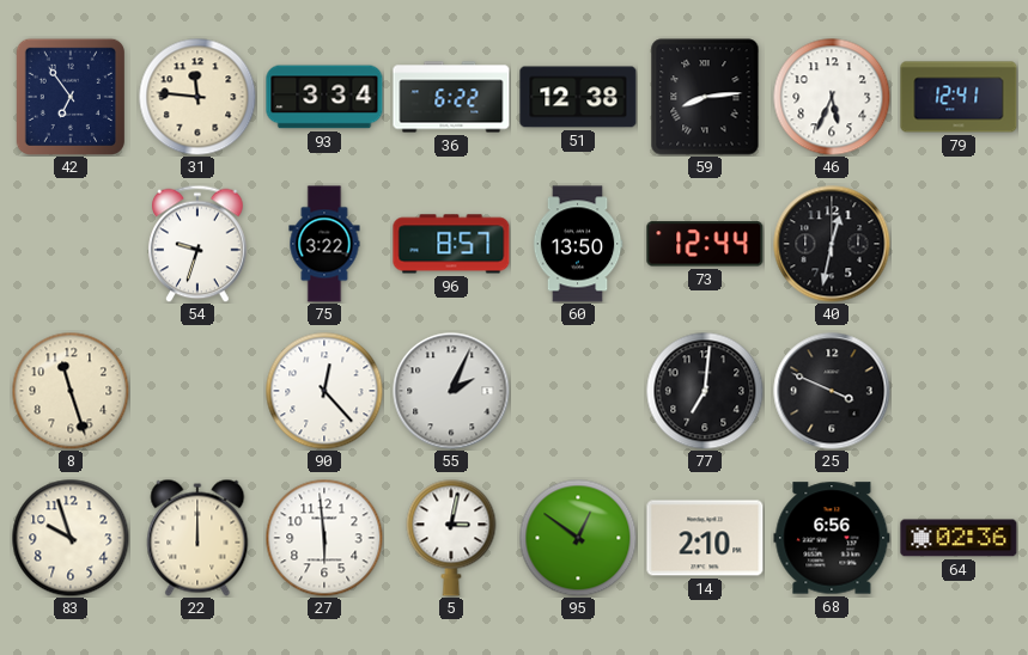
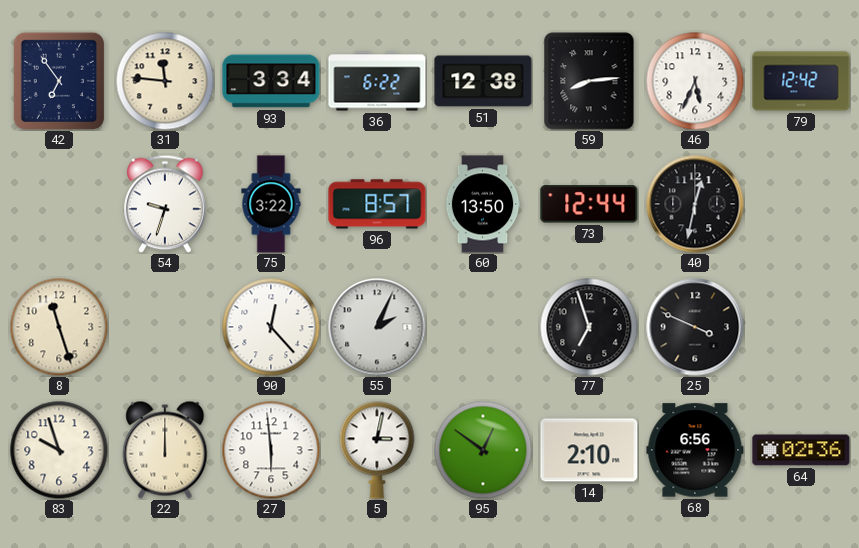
79: 12:41 -> 12:42
77: 7:01 -> 6:57
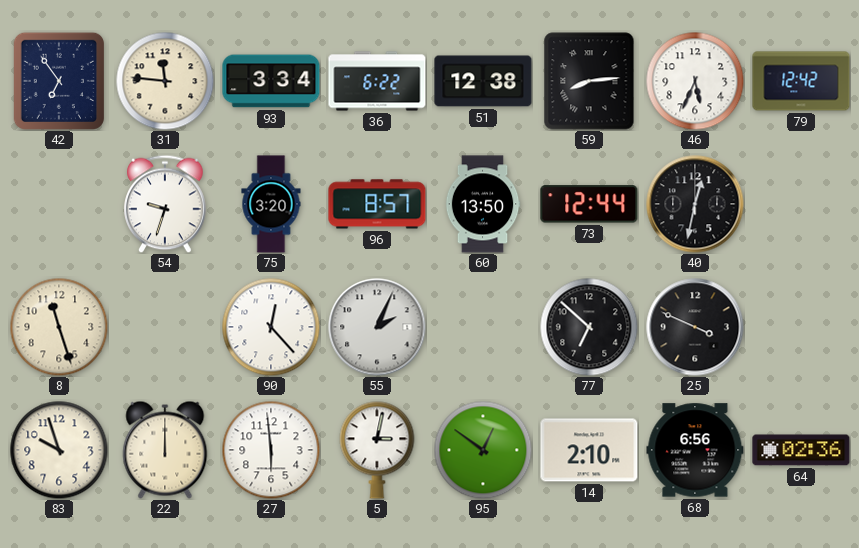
75: 3:22 -> 3:20
77: 6:57 -> 6:52
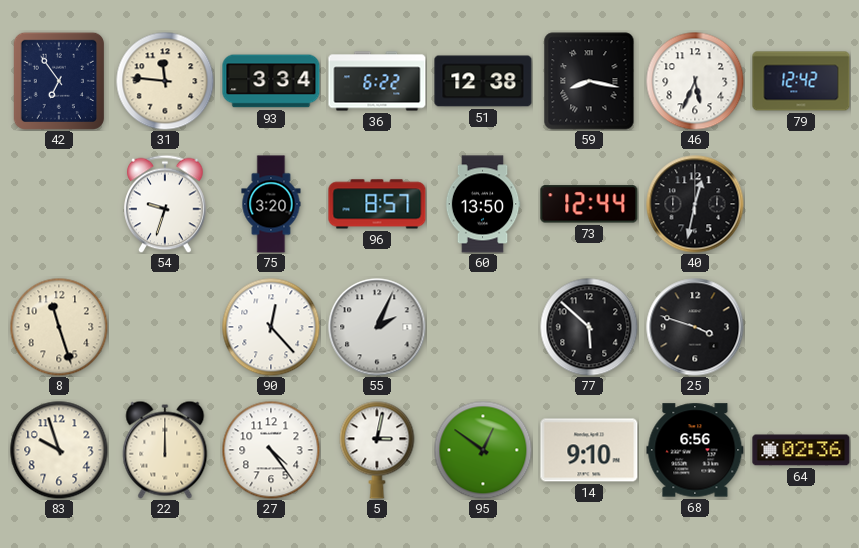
59: 8:14 -> 8:17
77: 6:52 -> 5:52
25: 3:49 -> 3:48
27: 5:59 -> 4:24
14: 2:10 -> 9:10
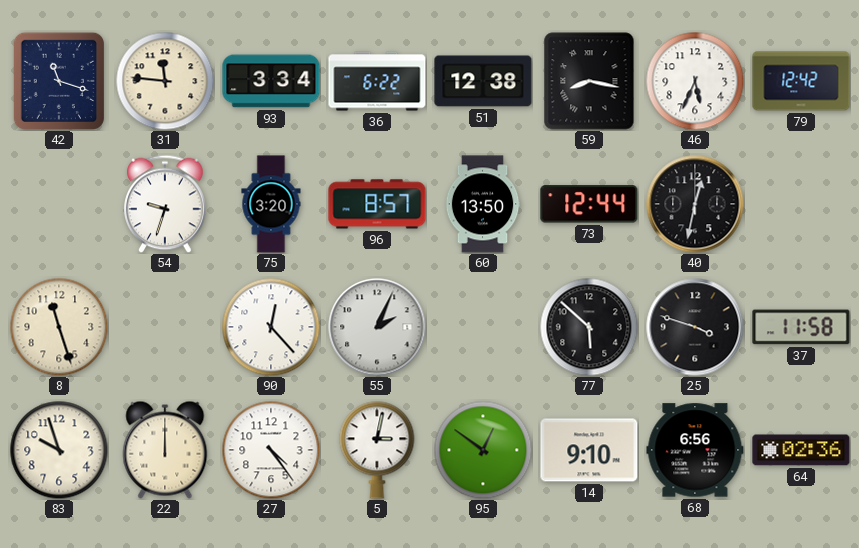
42: 6:54 -> 11:18
37: none -> 11:58
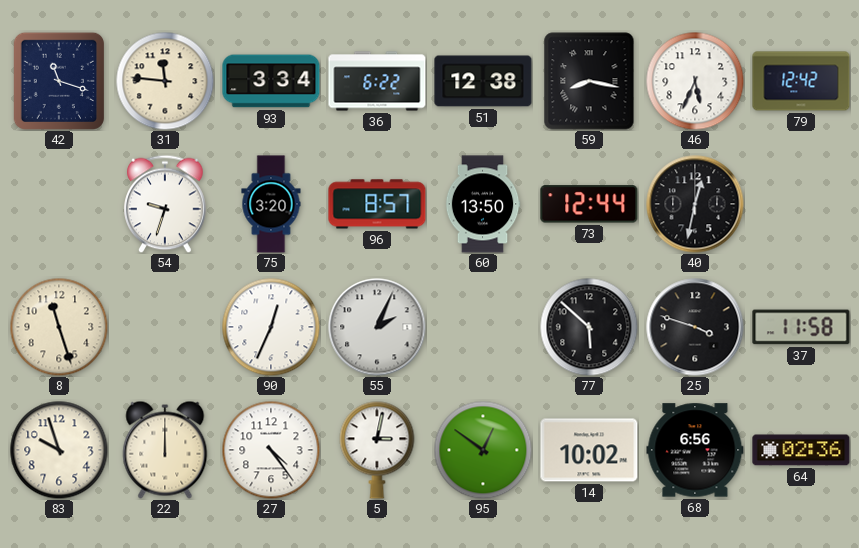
90: 12:23 -> 12:34
14: 9:10 -> 10:02
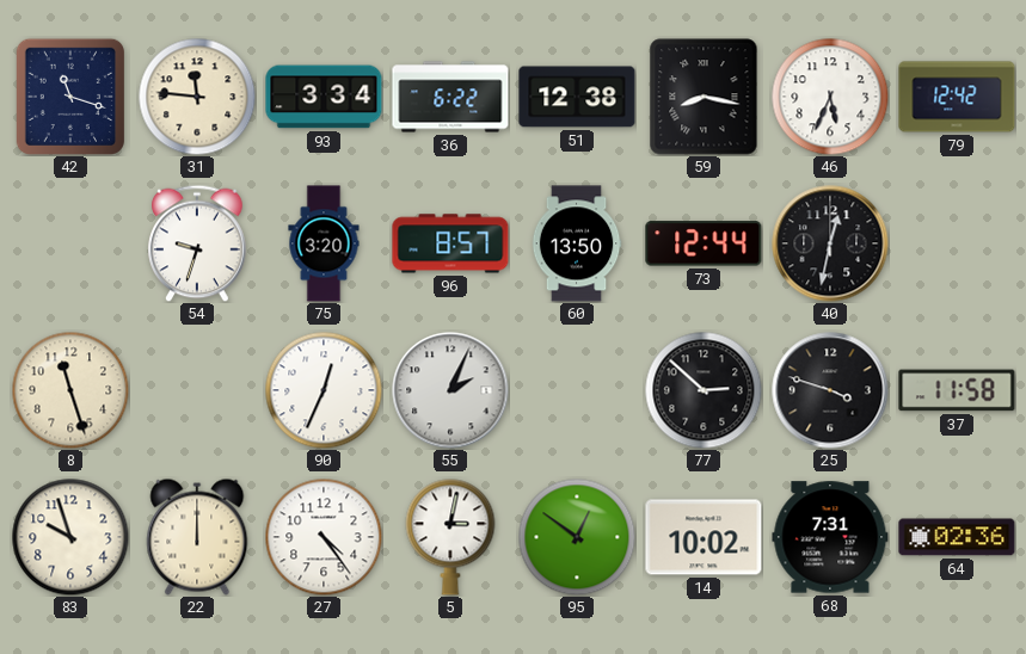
77: 5:52 -> 2:52
68: 6:56 -> 7:31
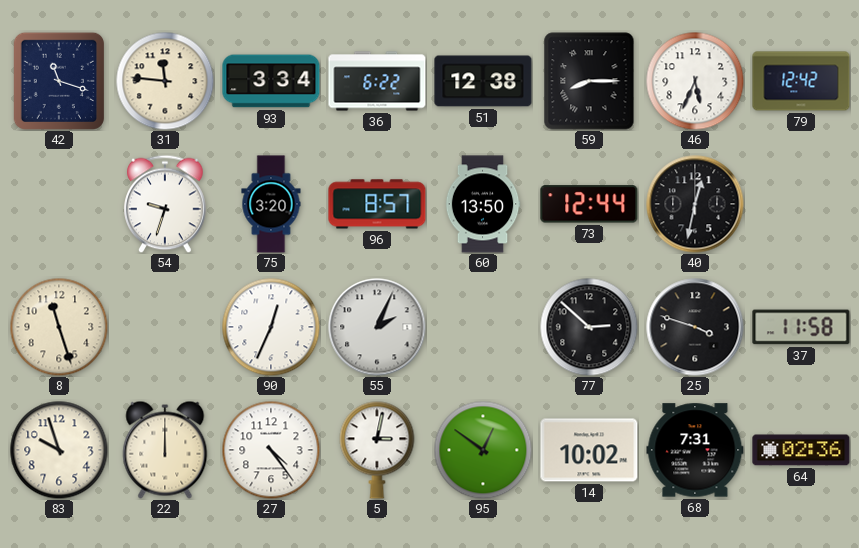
59: 8:17 -> 8:15
